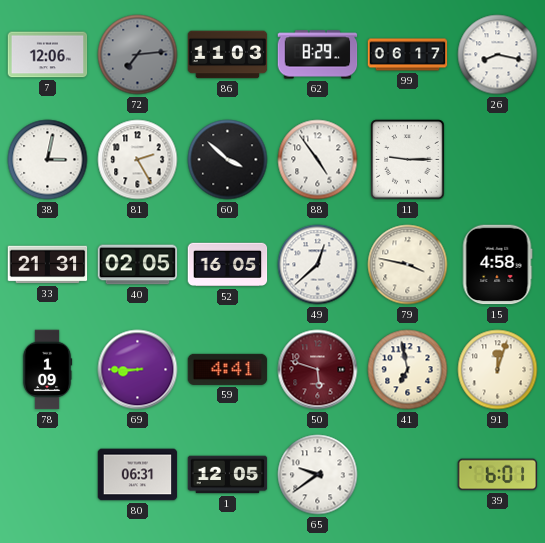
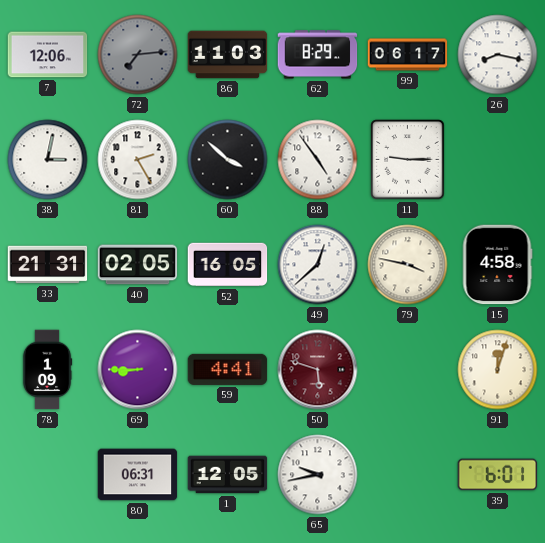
41: 6:58 -> none
65: 9:39 -> 9:43
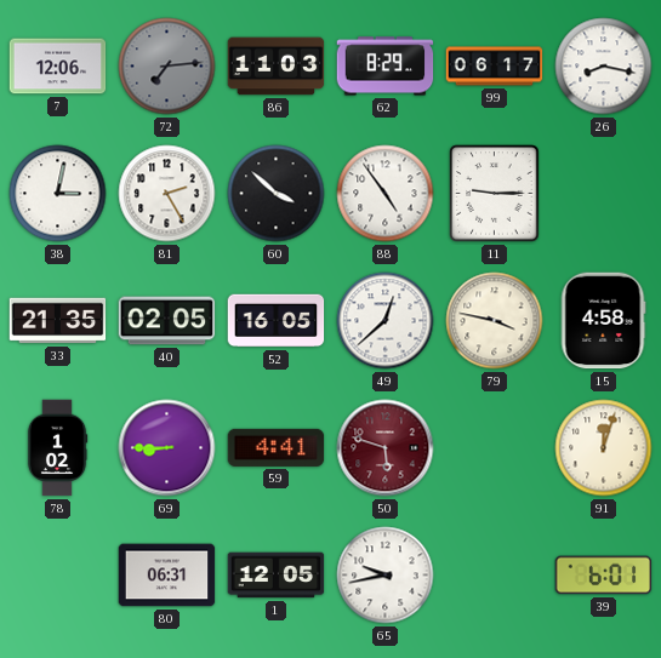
33: 21:31 -> 21:35
78: 1:09 -> 1:02
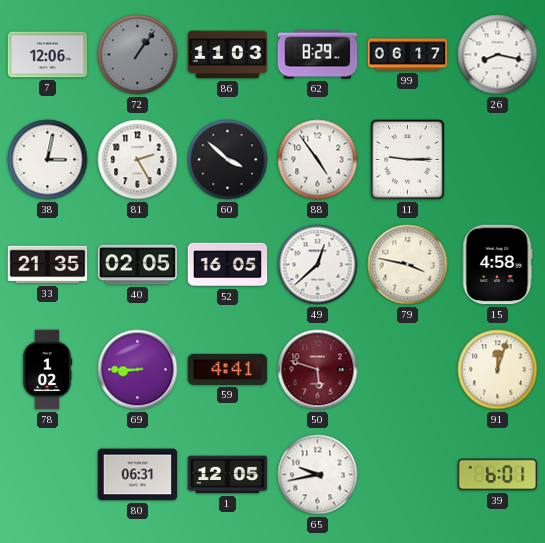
72: 7:14 -> 1:06
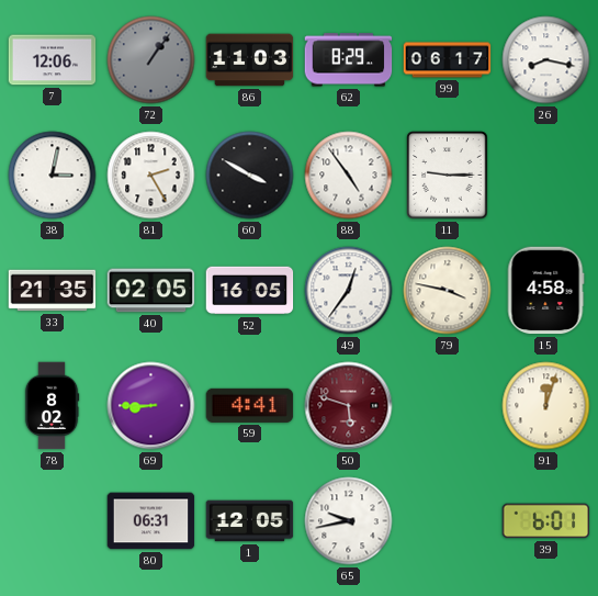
60: 3:52 -> 3:50
49: 12:38 -> 12:36
78: 1:02 -> 8:02
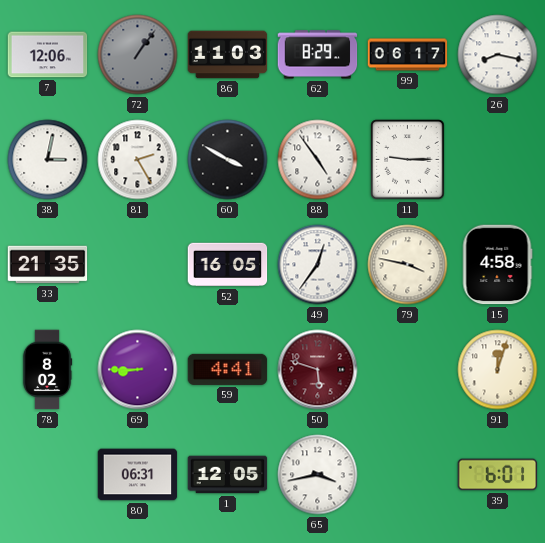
40: 02:05 -> none
65: 9:43 -> 3:43
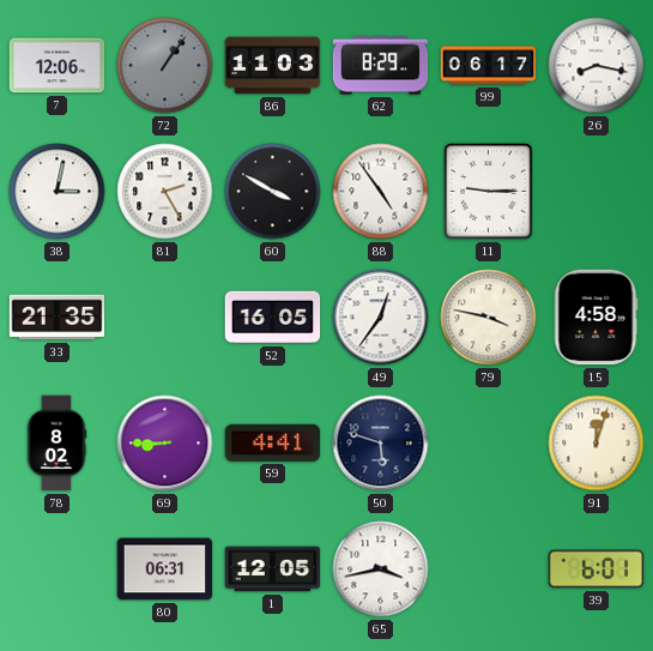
50 dial: burgundy -> navy
